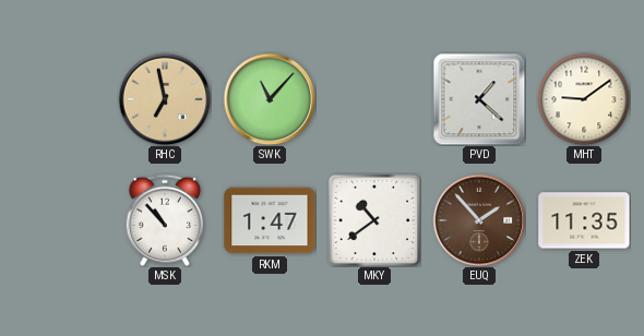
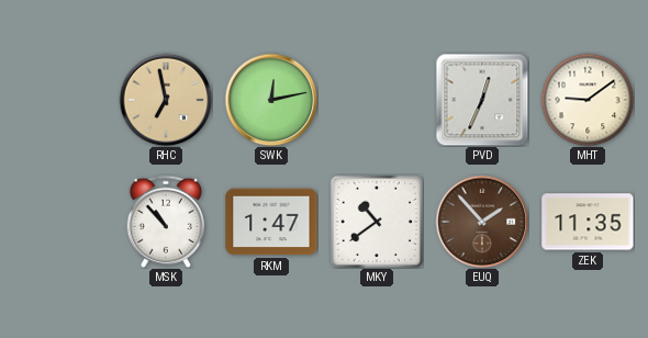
SWK: 11:07 -> 12:13
PVD: 1:22 -> 12:34
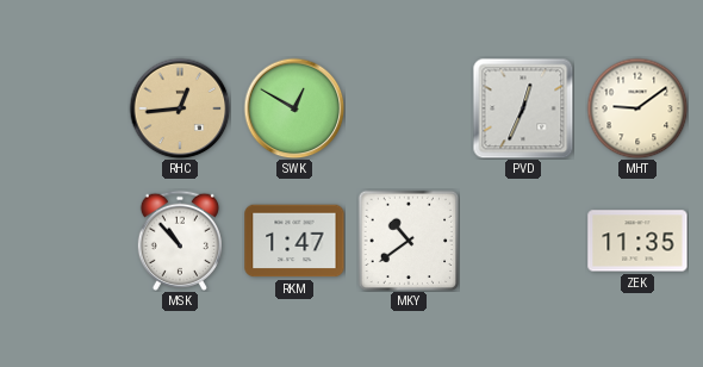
RHC: 6:58 -> 12:44
SWK: 12:13 -> 12:50
EUQ: 1:53 -> none
